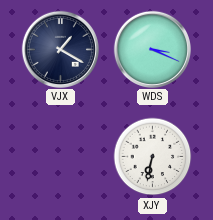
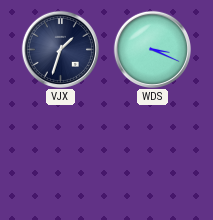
VJX: 1:20 -> 1:33
XJY: 6:32 -> none
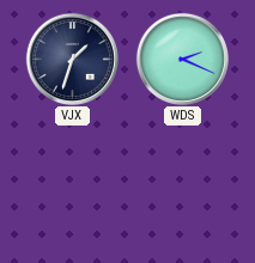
WDS: 3:19 -> 2:19
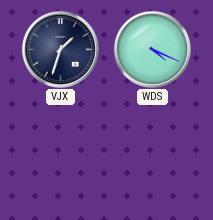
WDS: 2:19 -> 4:19
